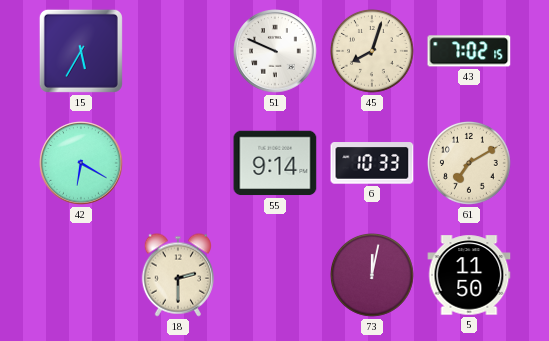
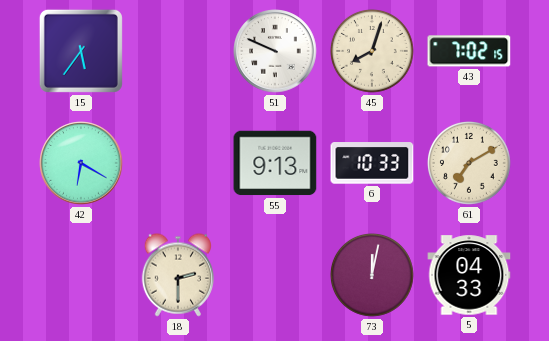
15: 5:35 -> 5:36
55: 9:14 -> 9:13
5: 11:50 -> 04:33
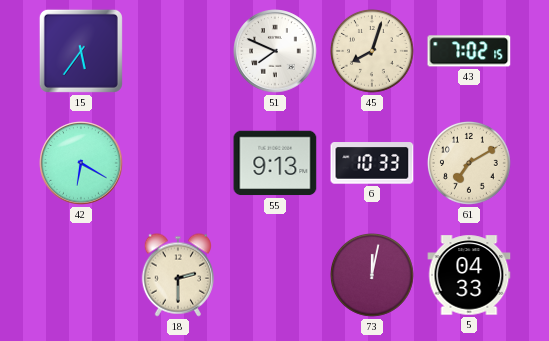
51: 9:49 -> 7:49
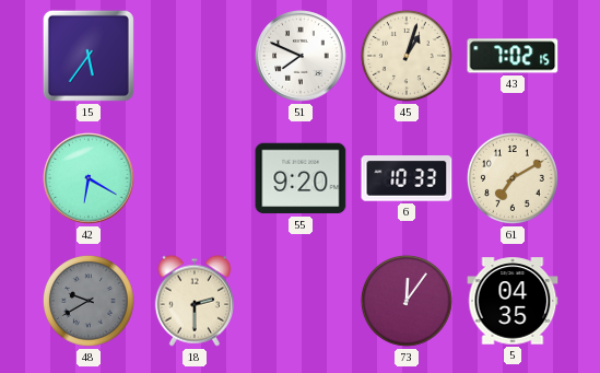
45: 8:03 -> 1:03
55: 9:13 -> 9:20
48: none -> 9:40
73: 12:02 -> 12:06
5: 04:33 -> 04:35
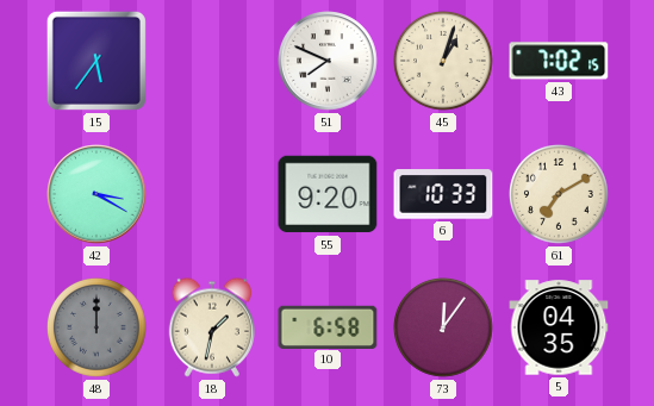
42: 6:20 -> 3:20
48: 9:40 -> 12:00
18: 2:30 -> 1:32
10: none -> 6:58
